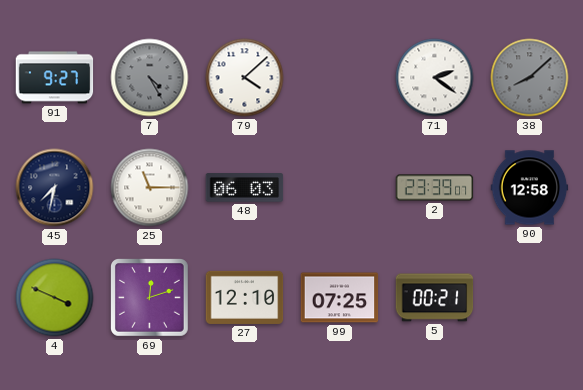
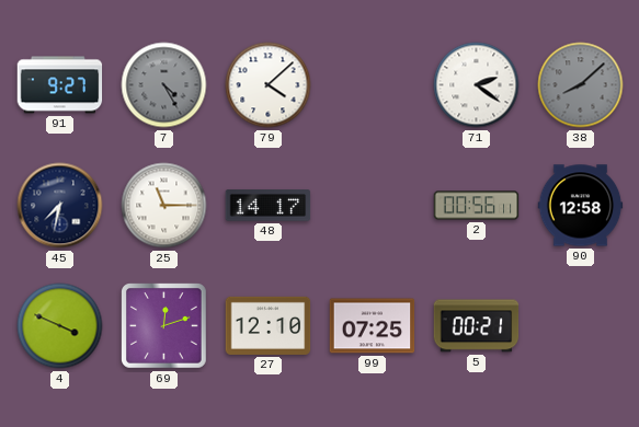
48: 06:03 -> 14:17
2: 23:39 -> 00:56
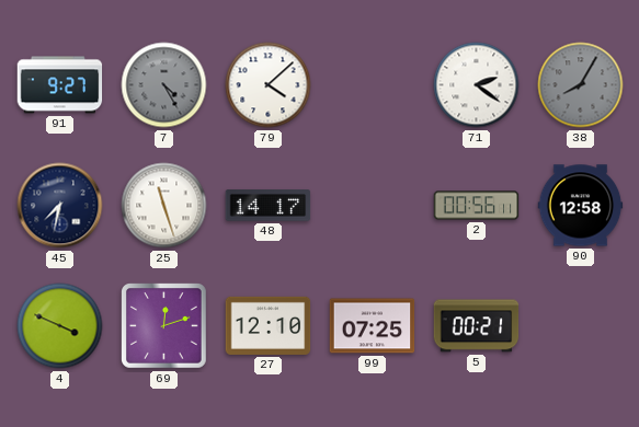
38: 8:08 -> 8:05
25: 11:15 -> 11:27
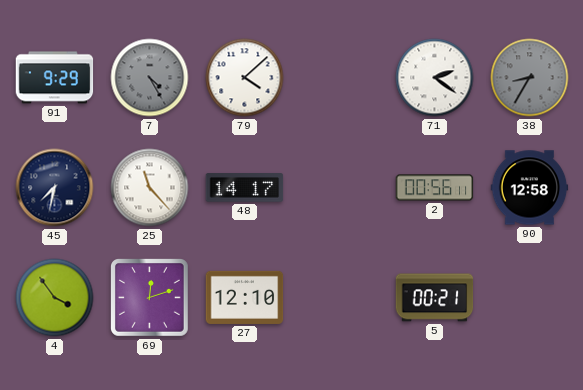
91: 9:27 -> 9:29
38: 8:05 -> 8:35
25: 11:27 -> 11:23
4: 3:49 -> 3:54
99: 07:25 -> none
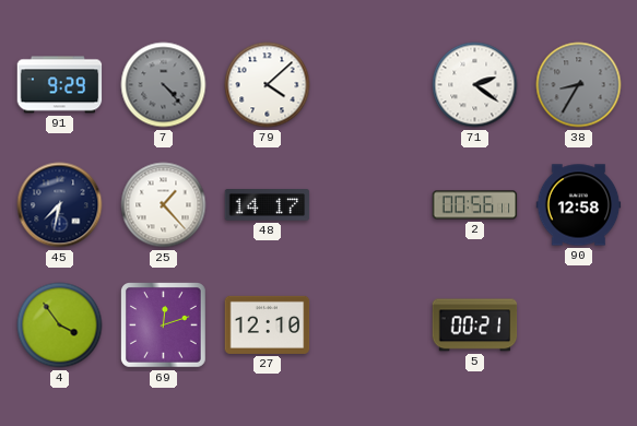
7: 4:25 -> 4:23
25: 11:23 -> 1:23
